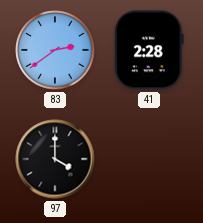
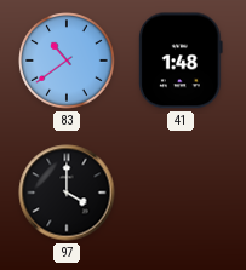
83: 2:39 -> 10:39
41: 2:28 -> 1:48
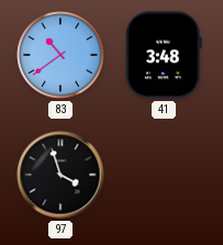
41: 1:48 -> 3:48
97: 4:00 -> 3:57
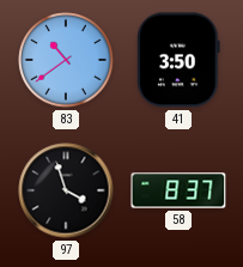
41: 3:48 -> 3:50
58: none -> 8:37
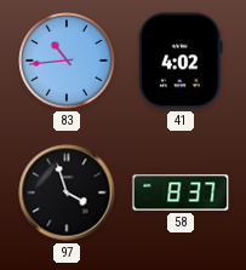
83: 10:39 -> 10:44
41: 3:50 -> 4:02
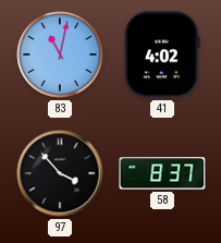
83: 10:44 -> 11:02
97: 3:57 -> 3:53
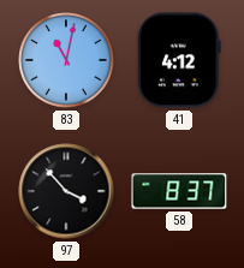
41: 4:02 -> 4:12
